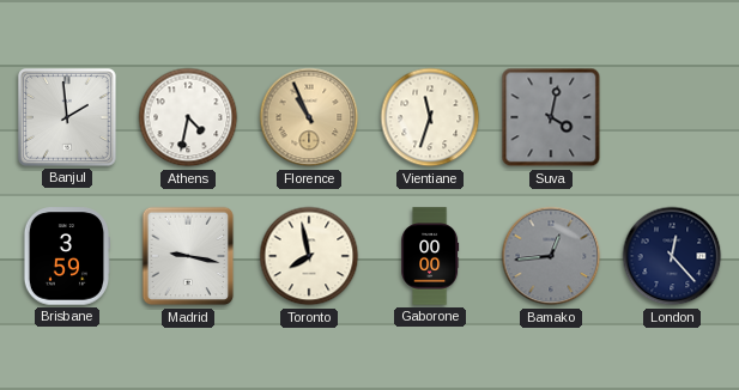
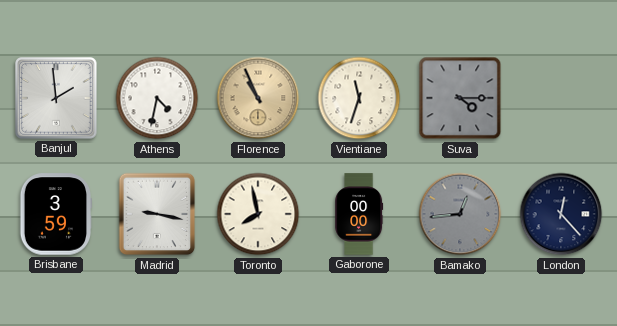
Suva: 4:02 -> 4:15
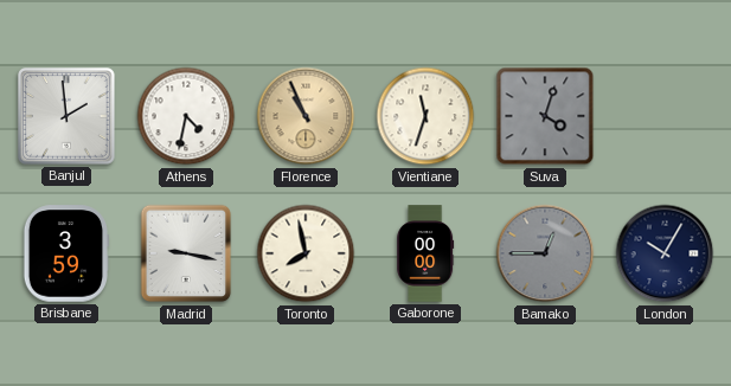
Suva: 4:15 -> 4:03
Bamako: 12:44 -> 12:45
London: 12:23 -> 10:05
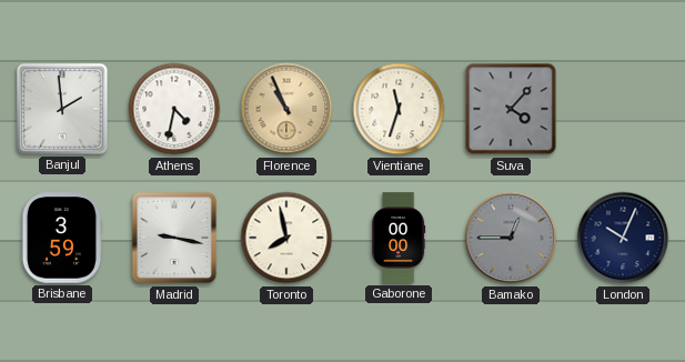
Suva: 4:03 -> 4:07
London: 10:05 -> 10:04
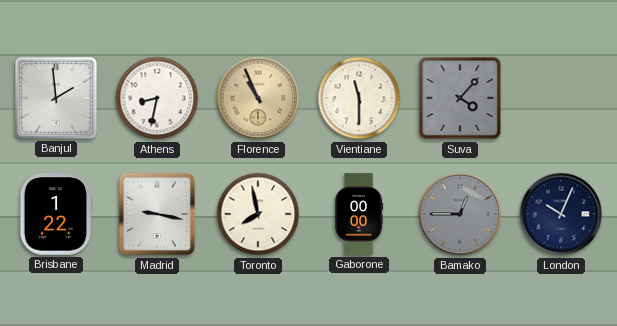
Athens: 4:32 -> 8:32
Vientiane: 11:33 -> 11:30
Brisbane: 3:59 -> 1:22
